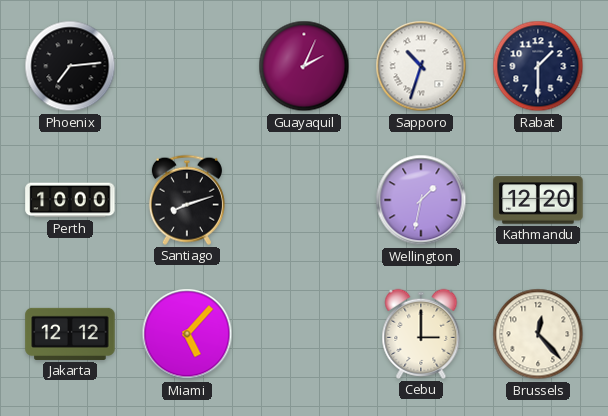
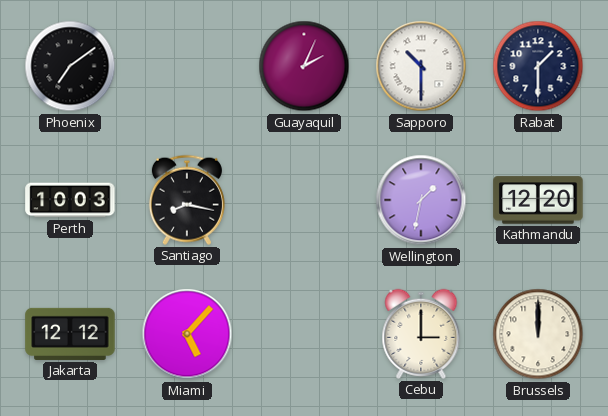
Phoenix: 7:14 -> 7:09
Sapporo: 10:33 -> 10:30
Perth: 10:00 -> 10:03
Santiago: 8:12 -> 8:17
Brussels: 12:23 -> 12:00
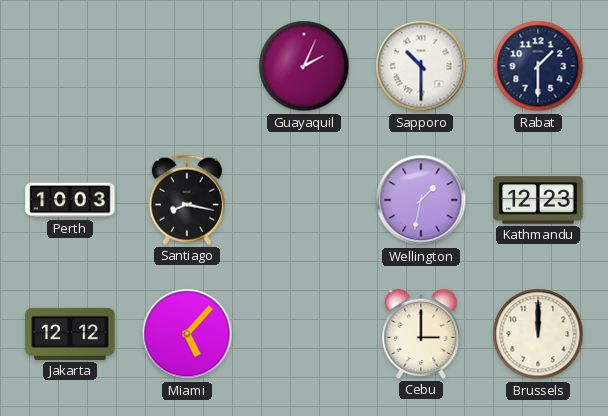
Phoenix: 7:09 -> none
Kathmandu: 12:20 -> 12:23
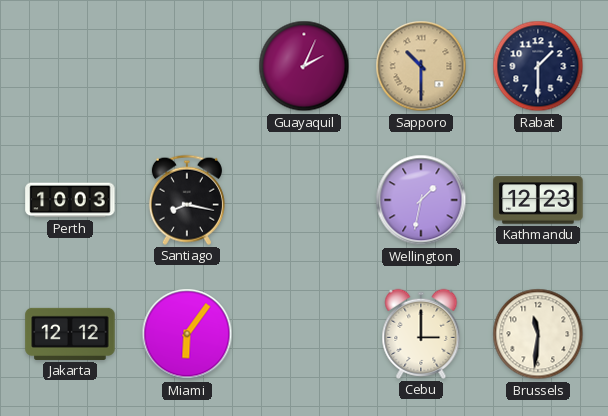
Sapporo dial: white -> champagne
Miami: 5:07 -> 6:06
Brussels: 12:00 -> 11:31
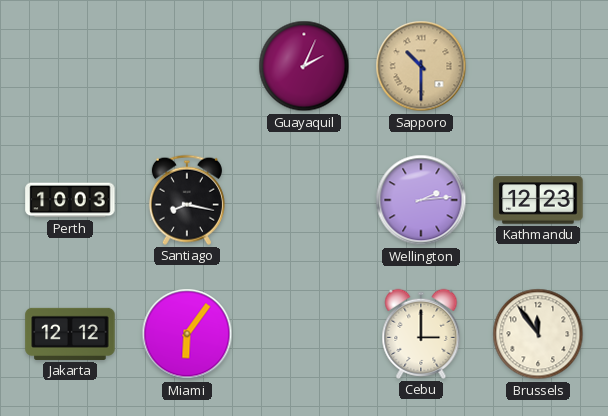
Rabat: 1:30 -> none
Wellington: 1:32 -> 2:14
Brussels: 11:31 -> 11:54
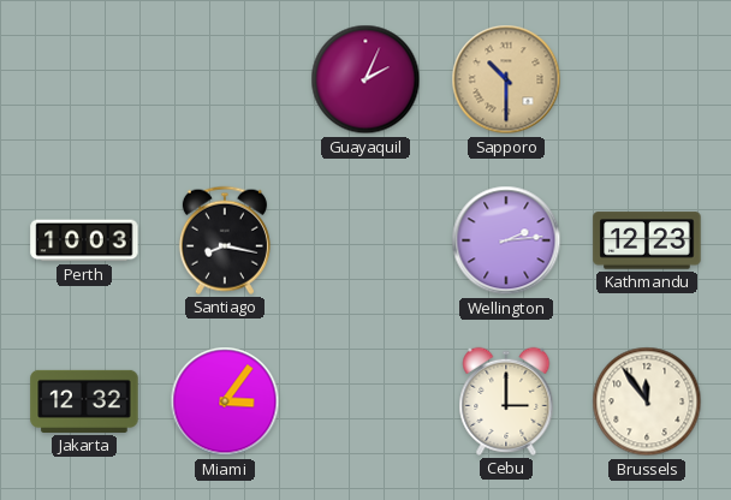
Jakarta: 12:12 -> 12:32
Miami: 6:06 -> 3:06
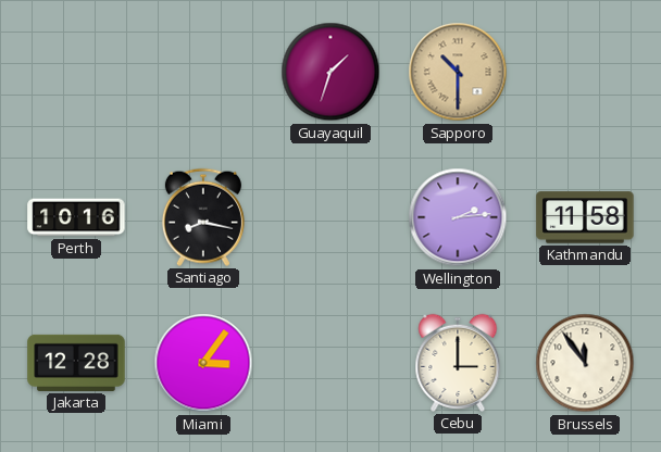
Guayaquil: 2:04 -> 1:33
Perth: 10:03 -> 10:16
Kathmandu: 12:23 -> 11:58
Jakarta: 12:32 -> 12:28
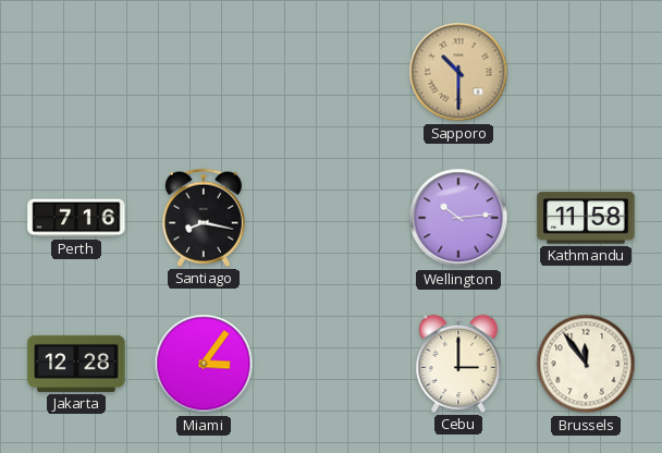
Guayaquil: 1:33 -> none
Perth: 10:16 -> 7:16
Wellington: 2:14 -> 10:14
